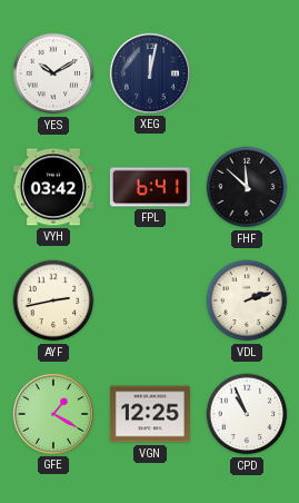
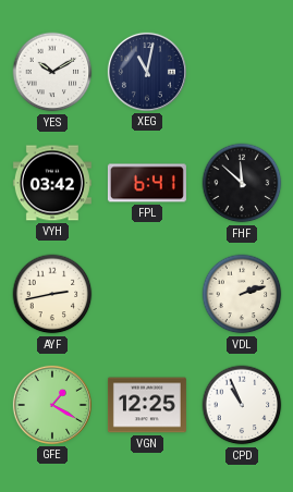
XEG: 12:02 -> 11:02
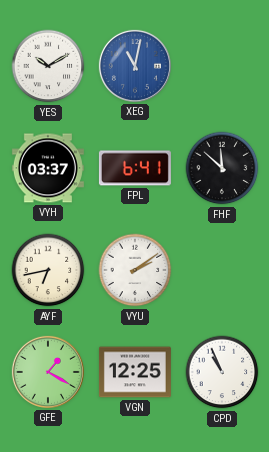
XEG dial: navy -> blue
VYH: 03:42 -> 03:37
AYF: 2:43 -> 6:43
VYU: none -> 2:09
VDL: 2:12 -> none
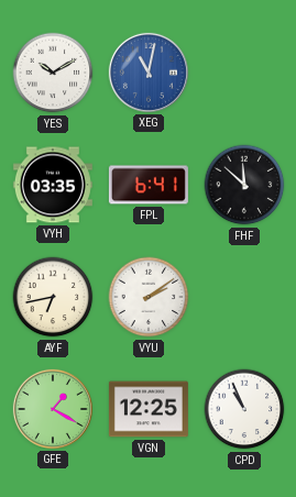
VYH: 03:37 -> 03:35
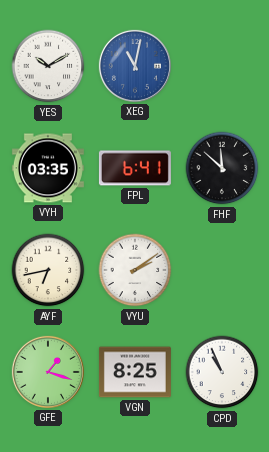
GFE: 1:20 -> 1:18
VGN: 12:25 -> 8:25
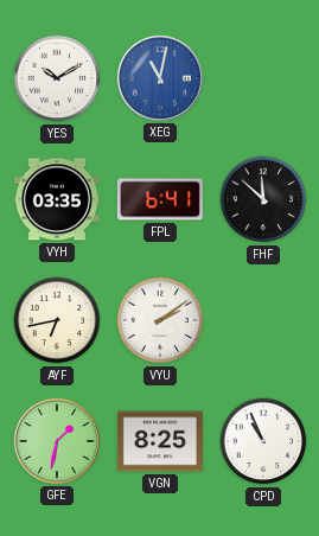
GFE: 1:18 -> 1:32
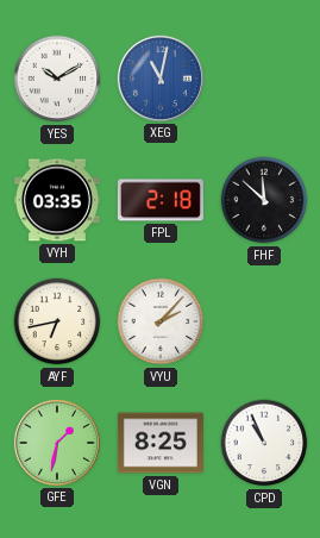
FPL: 6:41 -> 2:18
VYU: 2:09 -> 2:07
